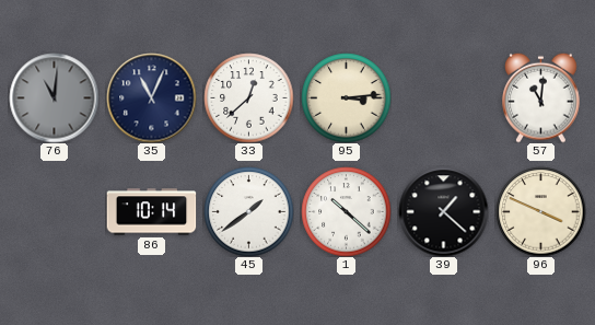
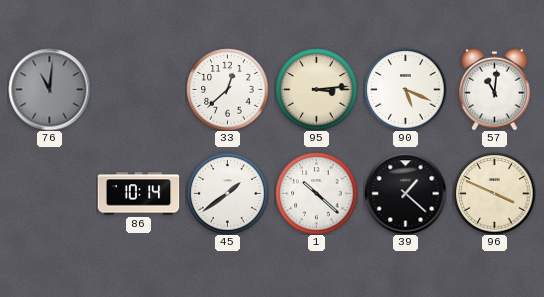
35: 11:04 -> none
90: none -> 5:19
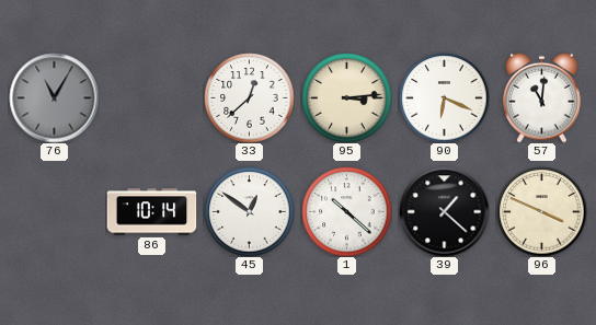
76: 11:01 -> 11:05
90: 5:19 -> 6:19
45: 1:39 -> 12:51
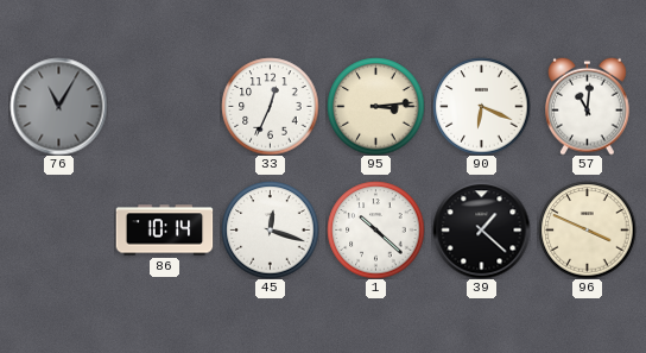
33: 12:38 -> 12:34
45: 12:51 -> 12:18
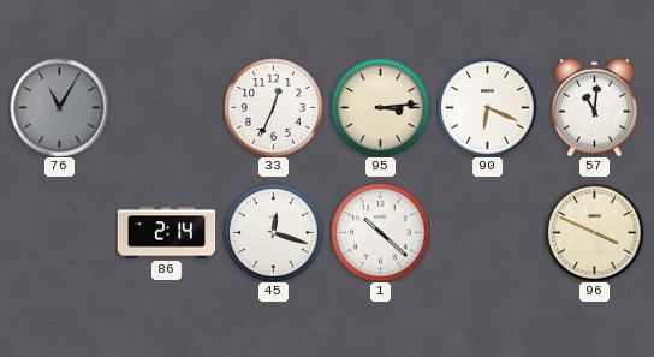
86: 10:14 -> 2:14
39: 1:22 -> none
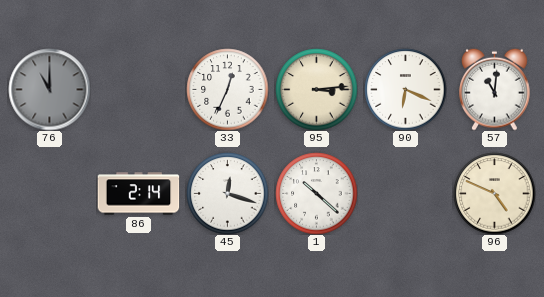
76: 11:05 -> 11:00
96: 3:49 -> 4:49
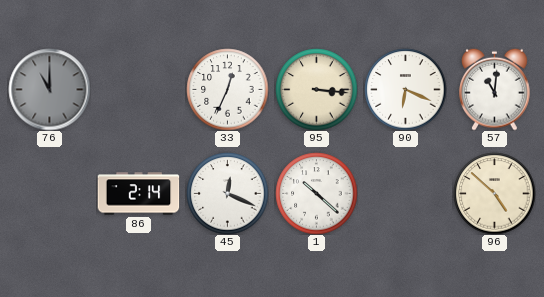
95: 3:14 -> 3:16
45: 12:18 -> 12:19
96: 4:49 -> 4:52
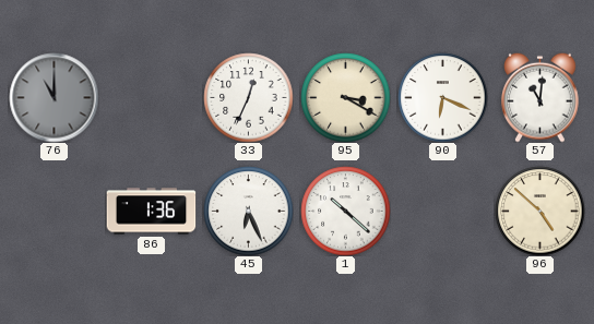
95: 3:16 -> 3:20
86: 2:14 -> 1:36
45: 12:19 -> 6:26
